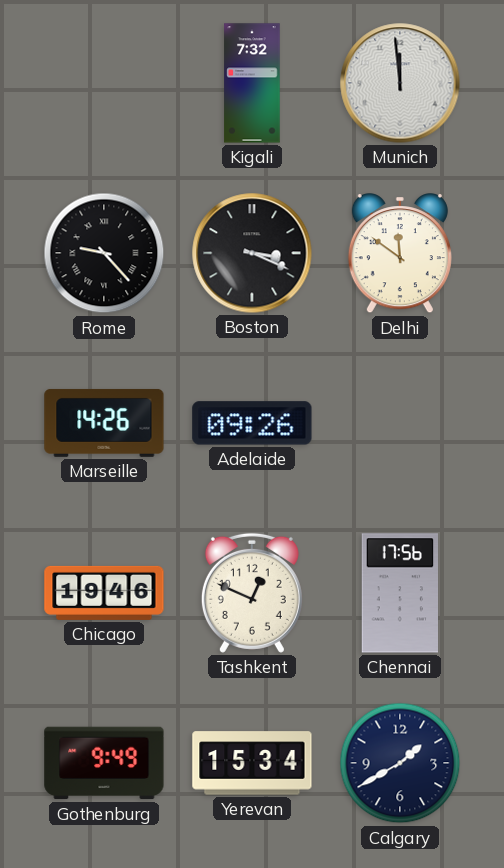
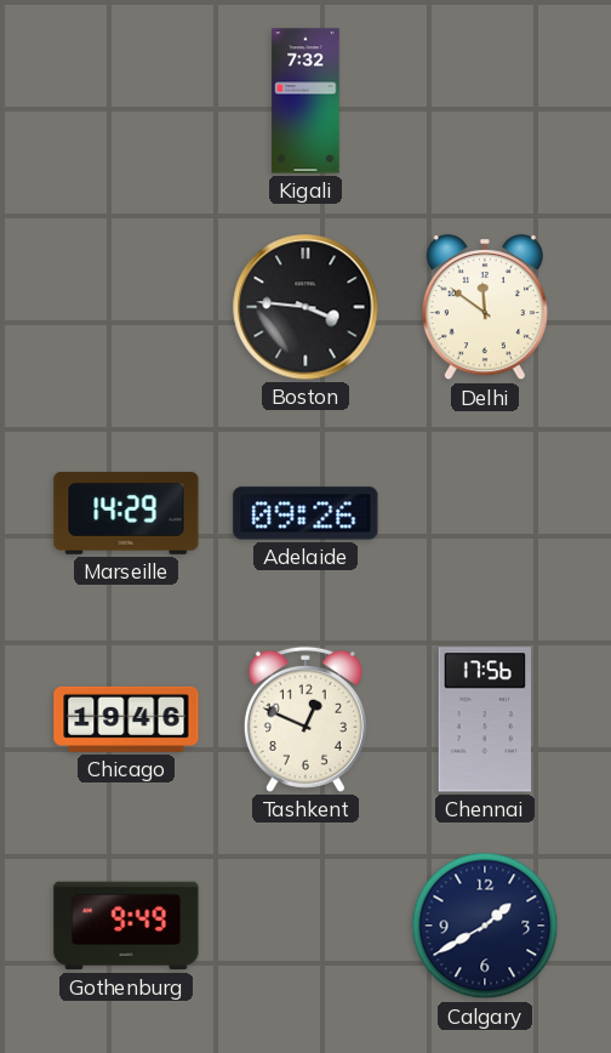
Munich: 11:59 -> none
Rome: 9:23 -> none
Boston: 3:19 -> 3:46
Marseille: 14:26 -> 14:29
Yerevan: 15:34 -> none
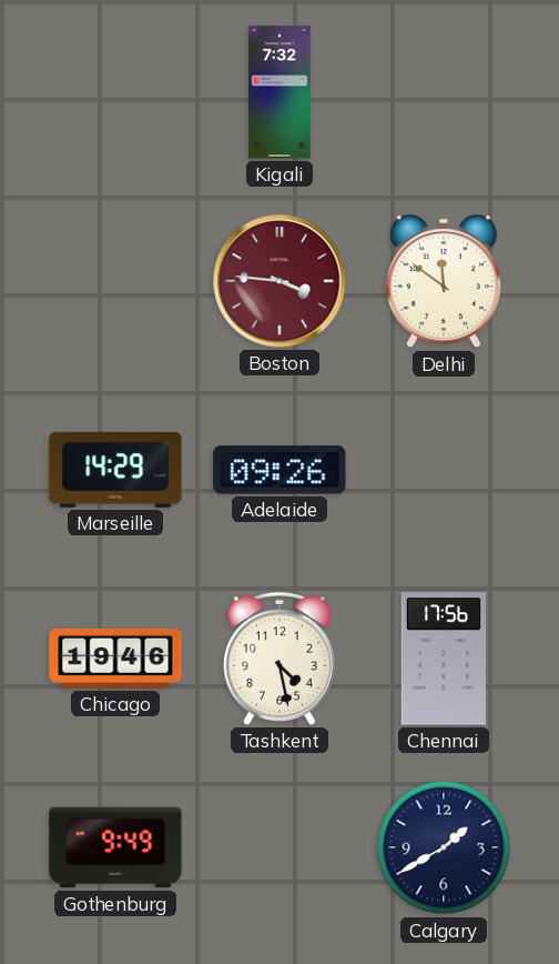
Boston dial: black -> burgundy
Tashkent: 12:49 -> 4:28
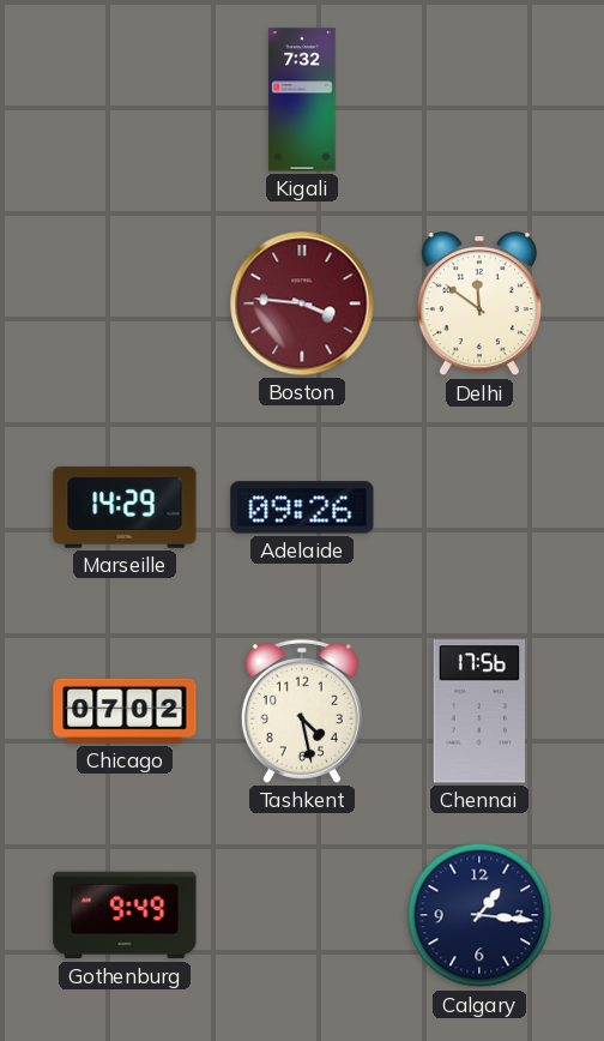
Chicago: 19:46 -> 07:02
Calgary: 1:40 -> 1:16
